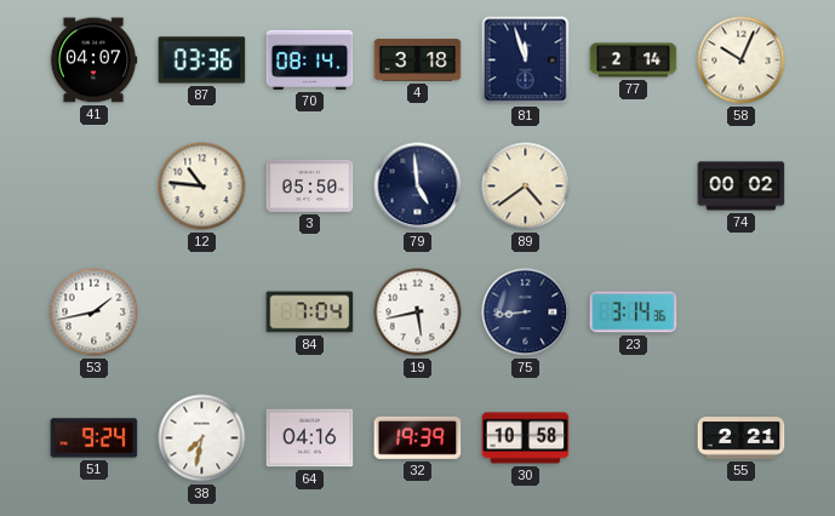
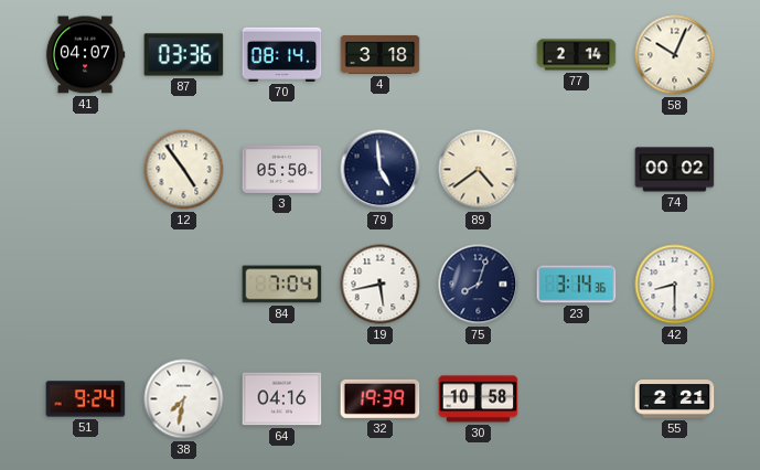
81: 11:57 -> none
12: 10:46 -> 4:54
53: 1:43 -> none
75: 8:44 -> 8:03
42: none -> 8:30
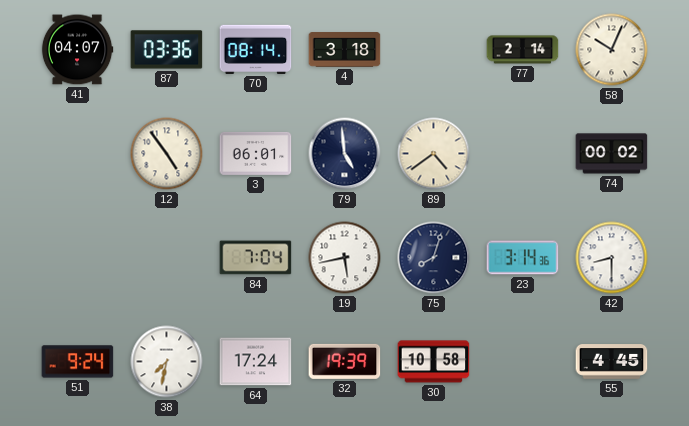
3: 05:50 -> 06:01
64: 04:16 -> 17:24
55: 2:21 -> 4:45
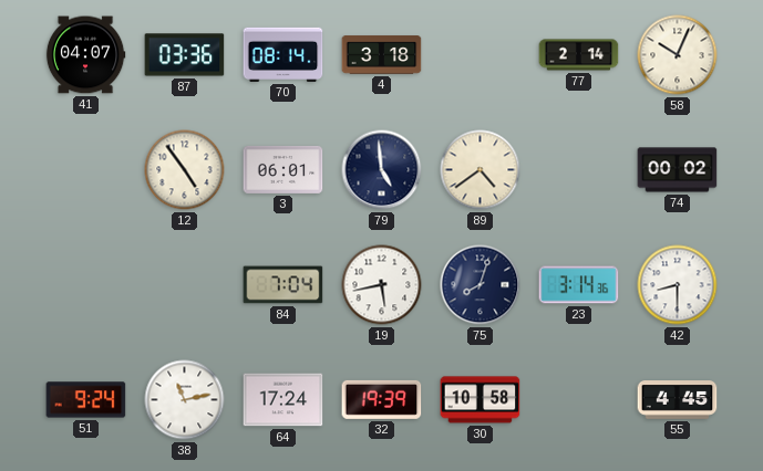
38: 7:32 -> 11:13
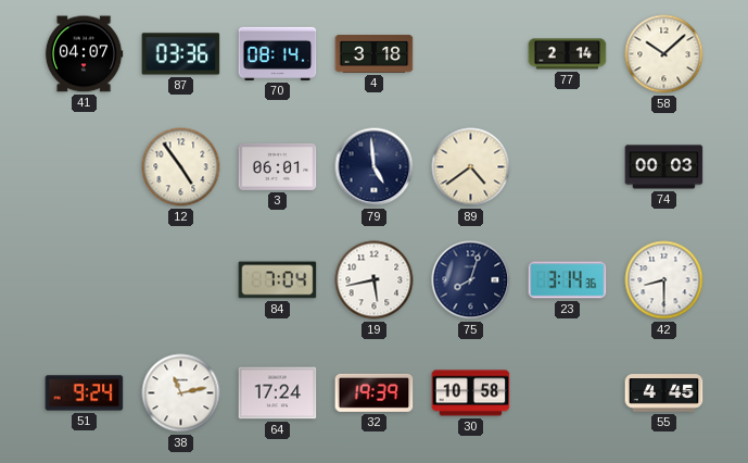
58: 10:04 -> 10:08
74: 00:02 -> 00:03
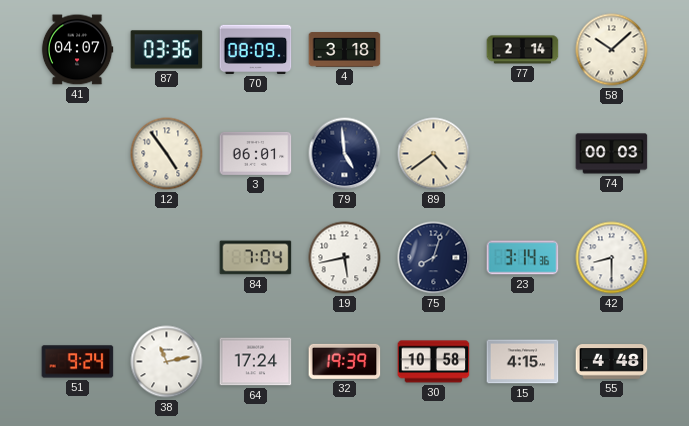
70: 08:14 -> 08:09
15: none -> 4:15
55: 4:45 -> 4:48
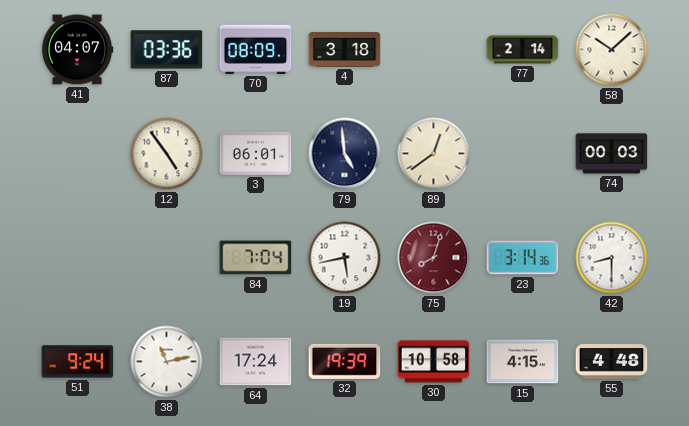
89: 4:39 -> 12:39
75 dial: navy -> burgundy
